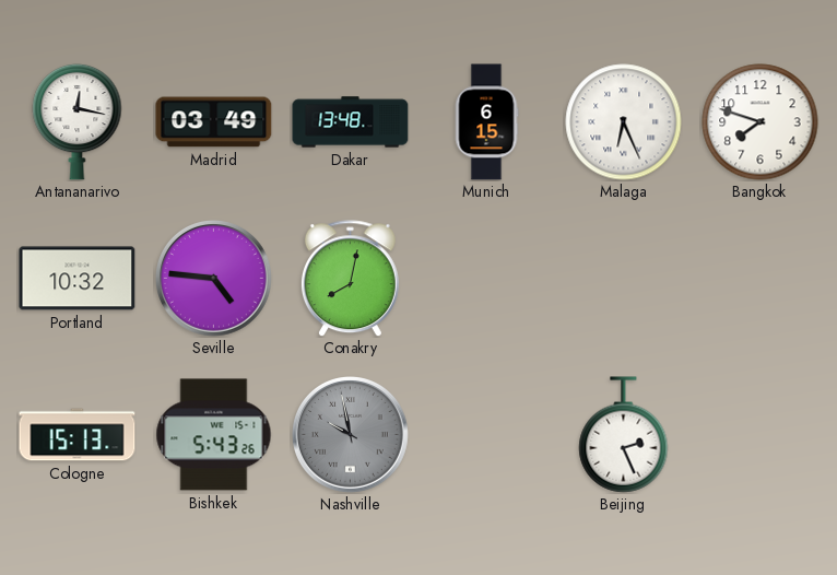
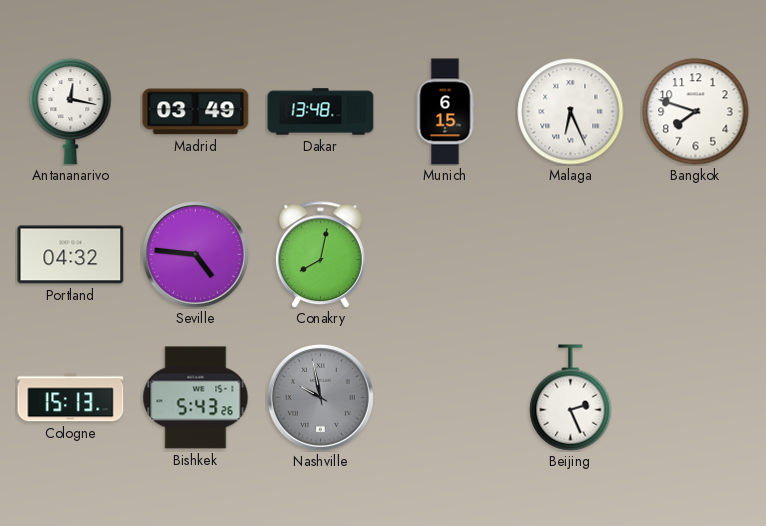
Portland: 10:32 -> 04:32
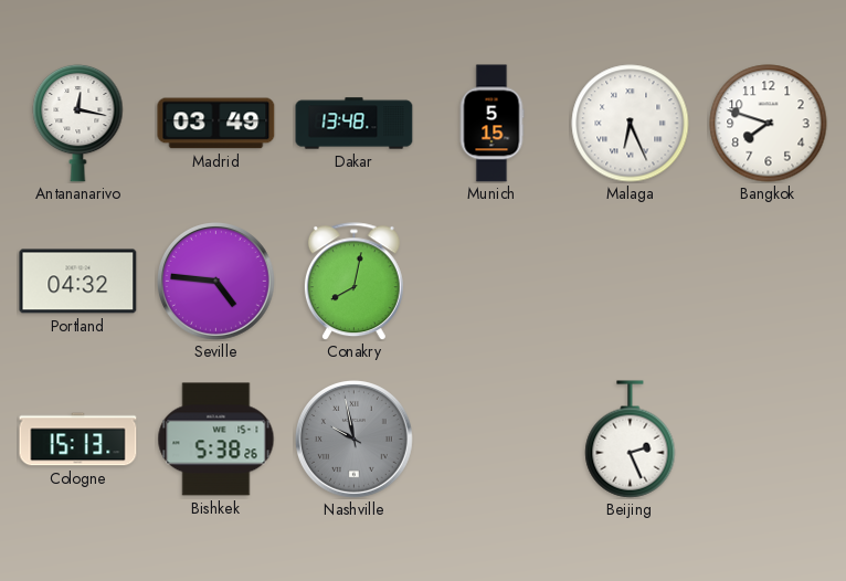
Munich: 6:15 -> 5:15
Bishkek: 5:43 -> 5:38
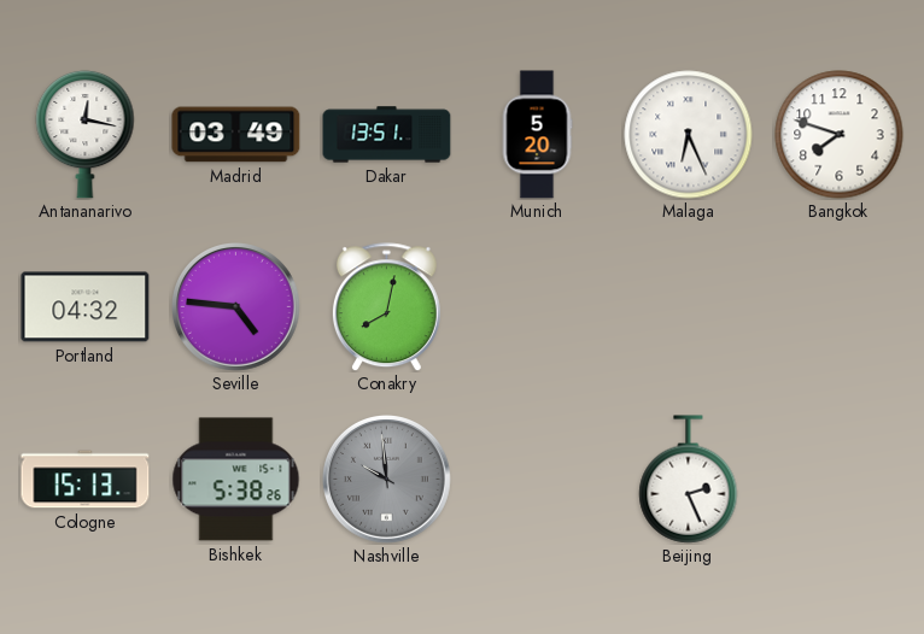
Dakar: 13:48 -> 13:51
Munich: 5:15 -> 5:20
Nashville: 9:58 -> 9:59
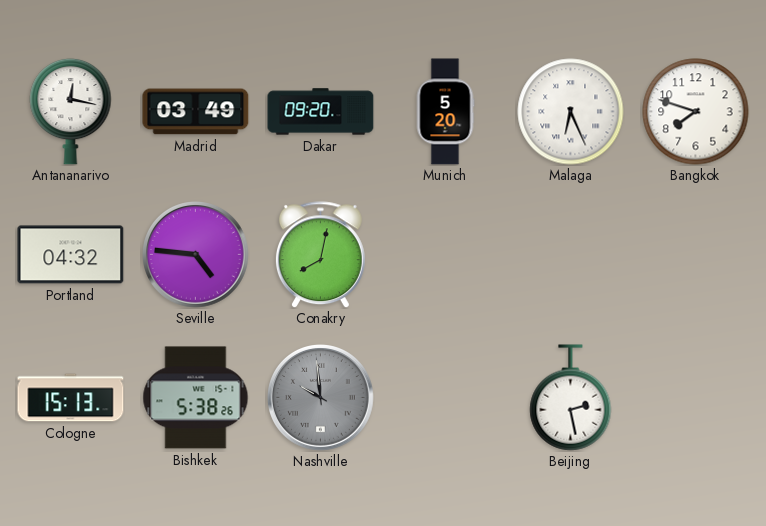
Dakar: 13:51 -> 09:20
Beijing: 2:26 -> 2:28
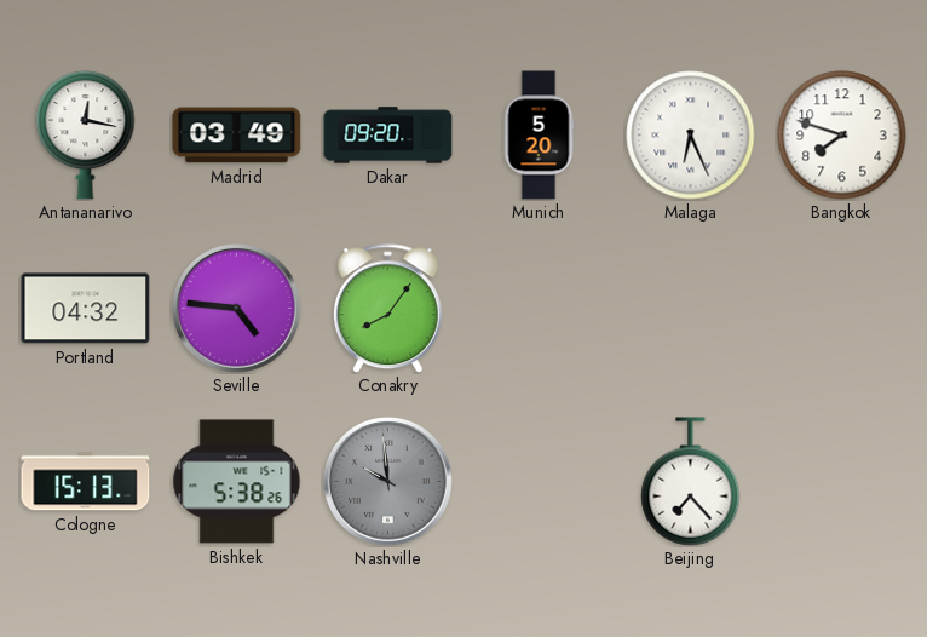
Conakry: 8:02 -> 8:06
Beijing: 2:28 -> 7:23
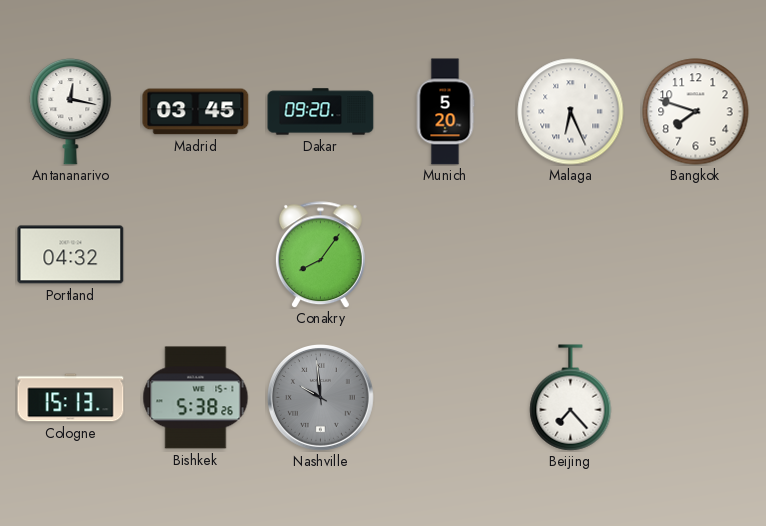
Madrid: 03:49 -> 03:45
Seville: 4:46 -> none
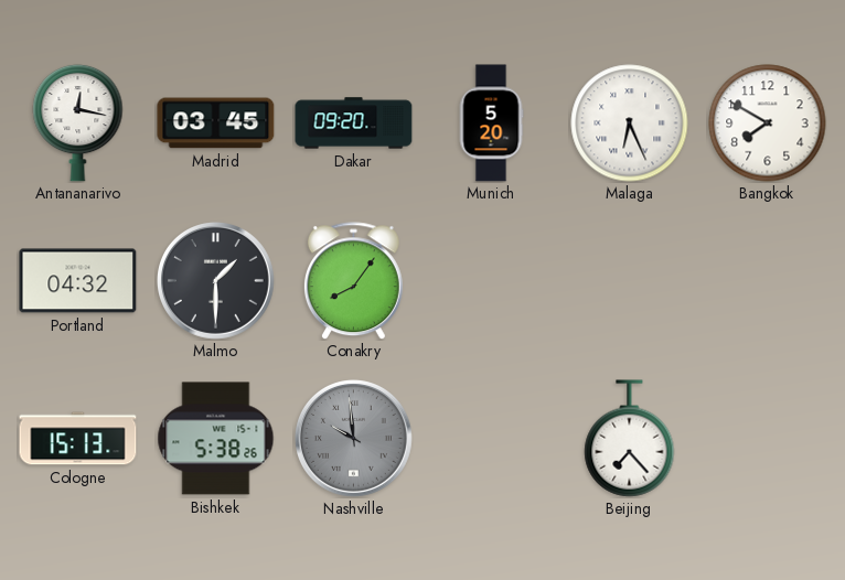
Bangkok: 7:48 -> 7:50
Malmo: none -> 1:30
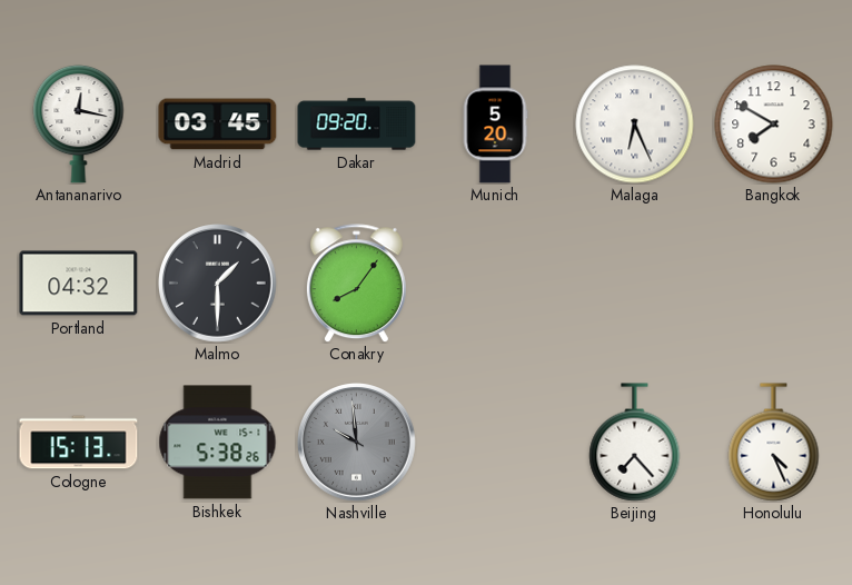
Honolulu: none -> 4:26
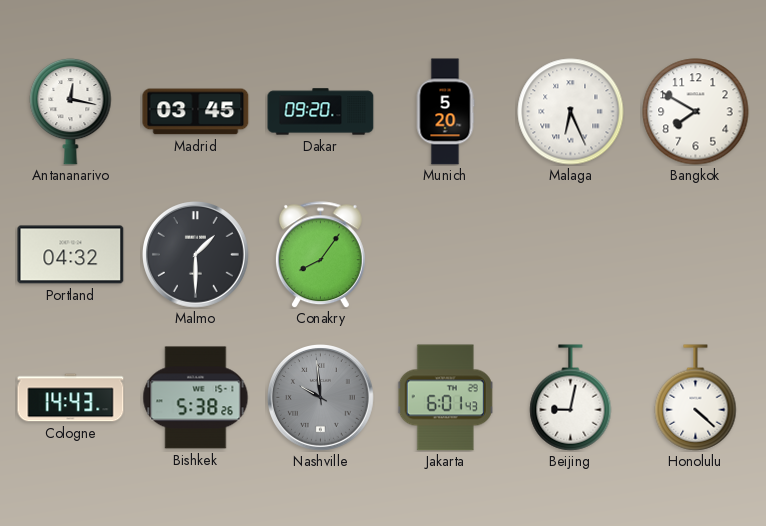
Cologne: 15:13 -> 14:43
Jakarta: none -> 6:01
Beijing: 7:23 -> 9:02
Honolulu: 4:26 -> 4:22
